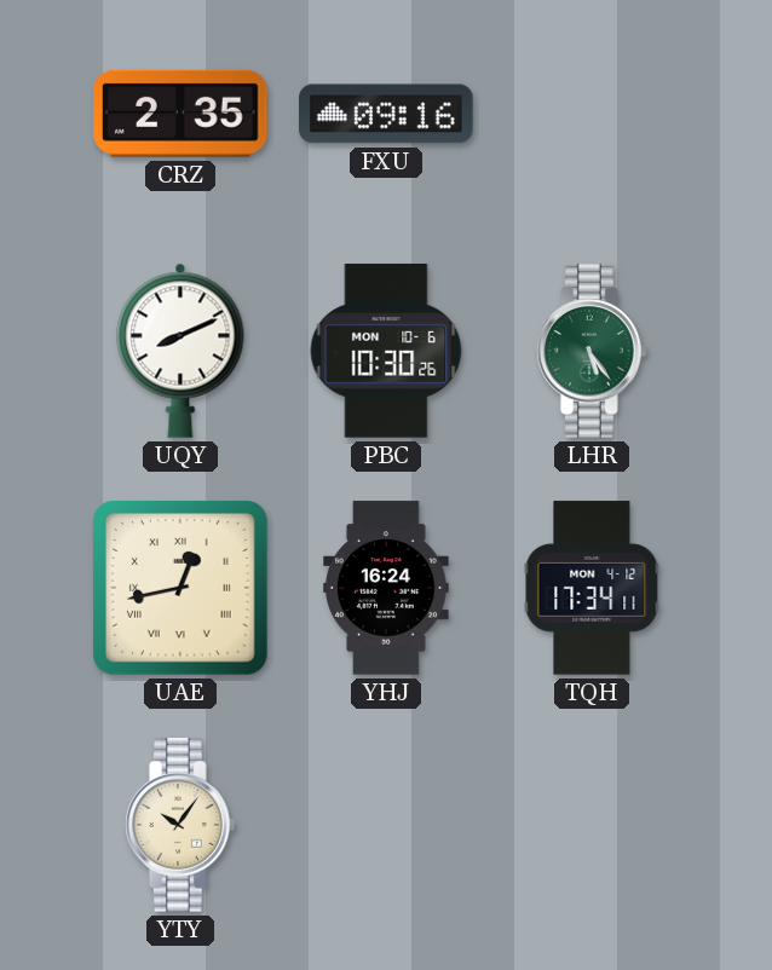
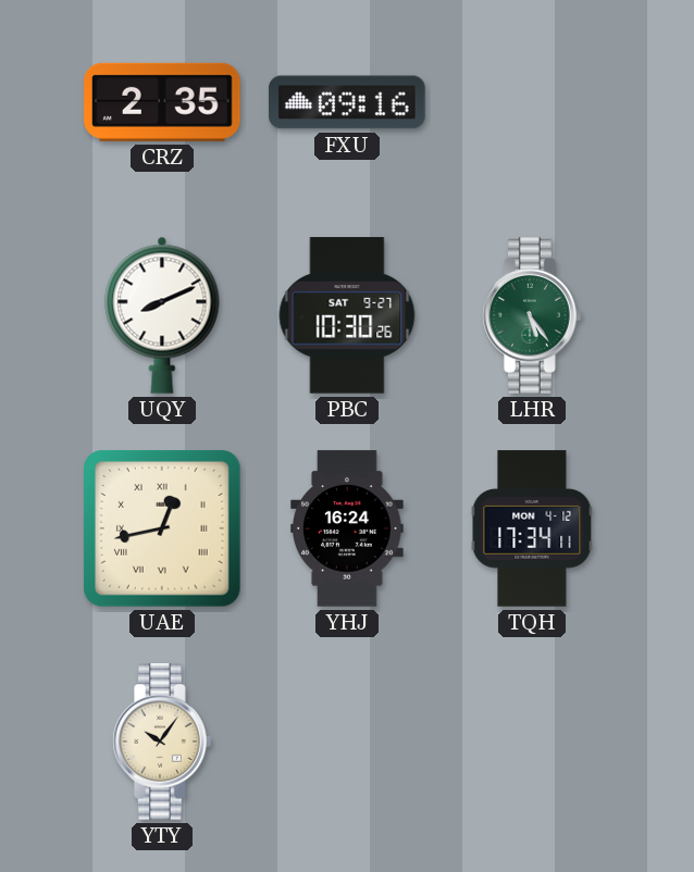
PBC date: MON 10-6 -> SAT 9-27
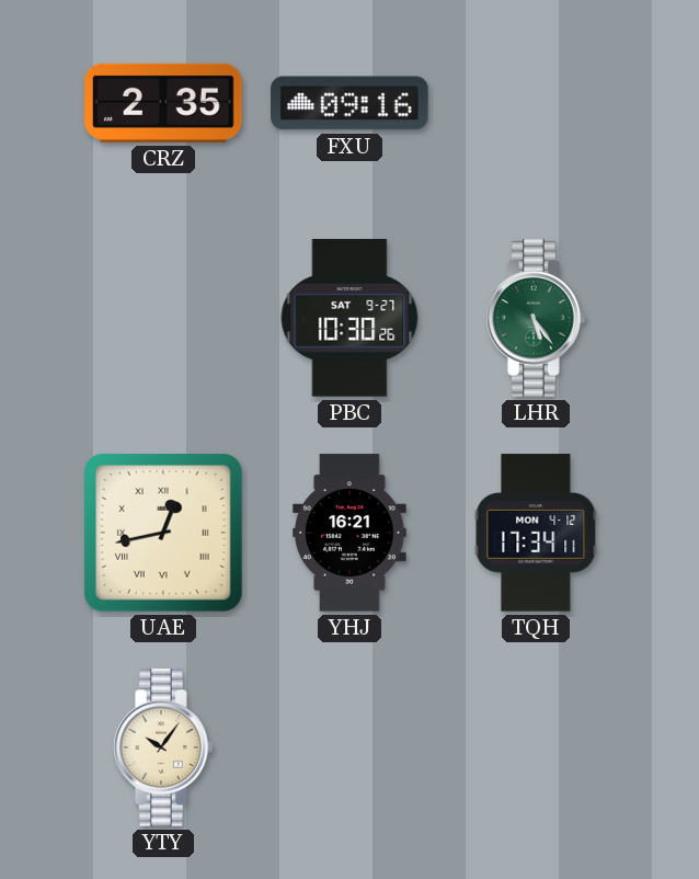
UQY: 8:11 -> none
YHJ: 16:24 -> 16:21
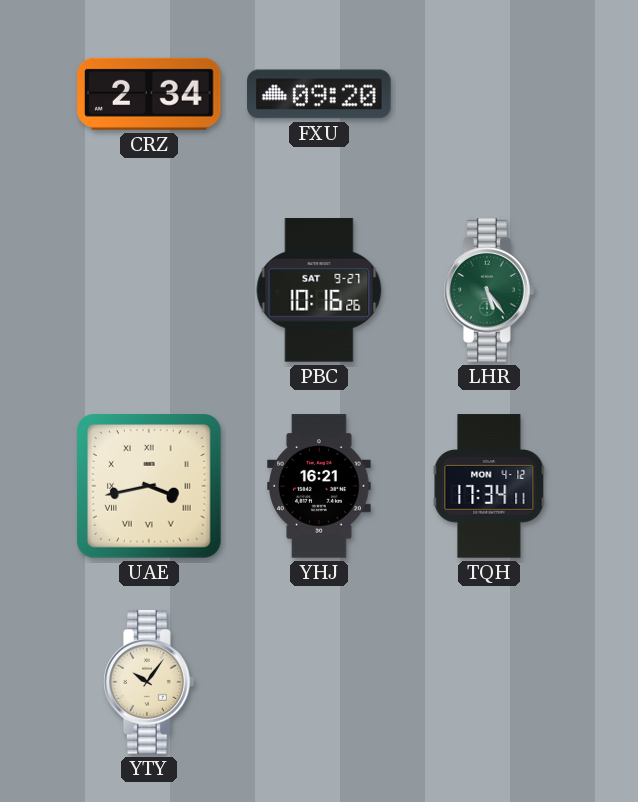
CRZ: 2:35 -> 2:34
FXU: 09:16 -> 09:20
PBC: 10:30 -> 10:16
UAE: 12:43 -> 3:43
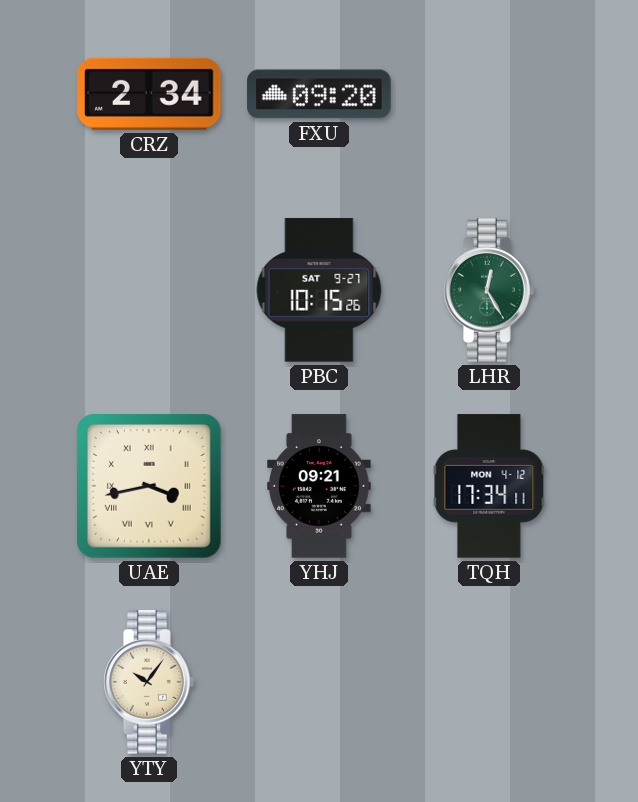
PBC: 10:16 -> 10:15
LHR: 5:24 -> 12:25
YHJ: 16:21 -> 09:21
